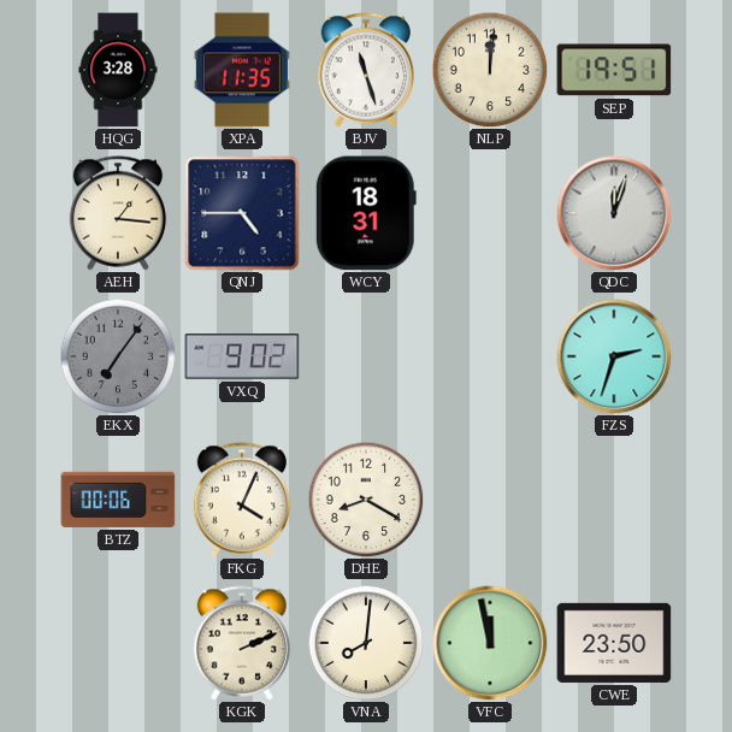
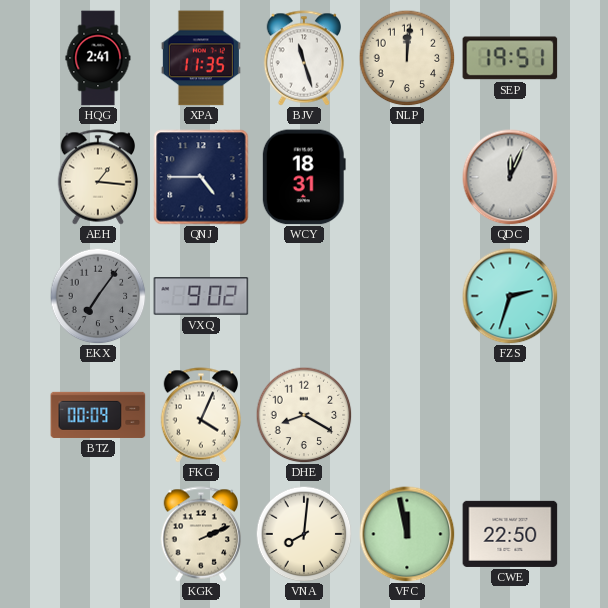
HQG: 3:28 -> 2:41
QDC: 12:03 -> 12:04
BTZ: 00:06 -> 00:09
CWE: 23:50 -> 22:50
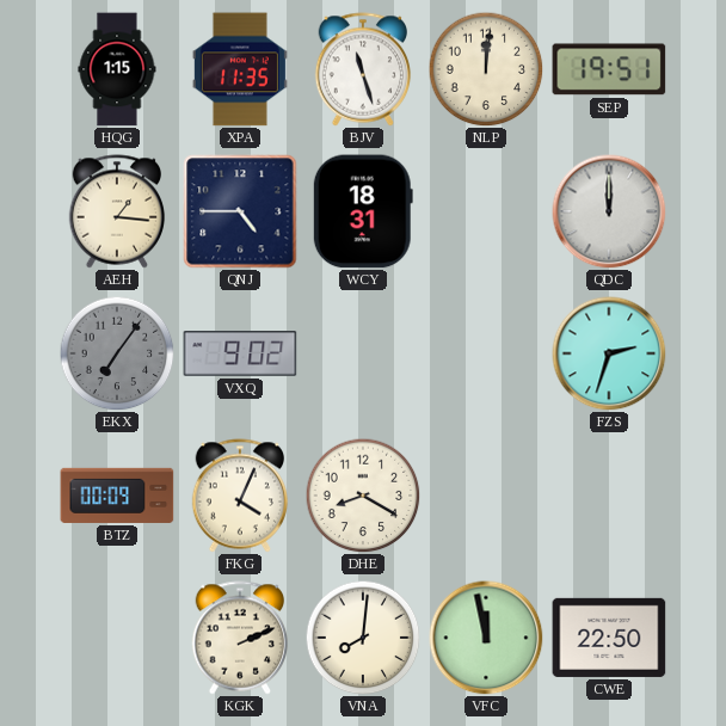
HQG: 2:41 -> 1:15
QDC: 12:04 -> 12:00
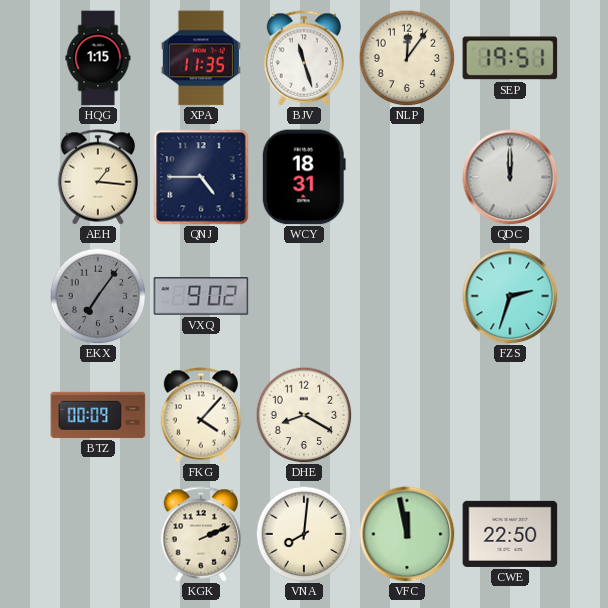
NLP: 12:01 -> 12:06
FKG: 4:04 -> 4:07
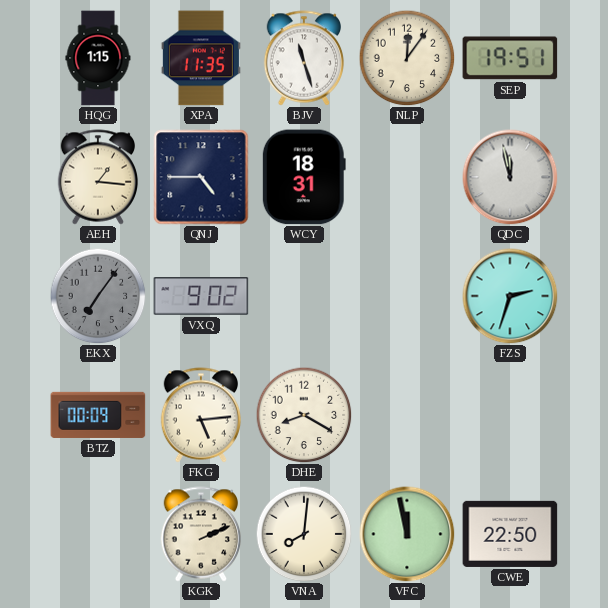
QDC: 12:00 -> 11:58
FKG: 4:07 -> 5:14
